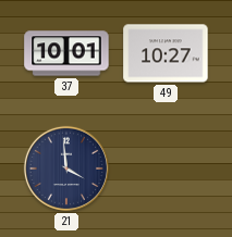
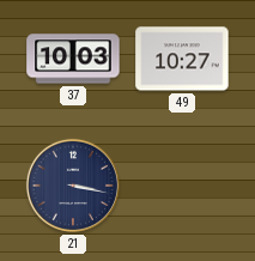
37: 10:01 -> 10:03
21: 3:59 -> 3:17
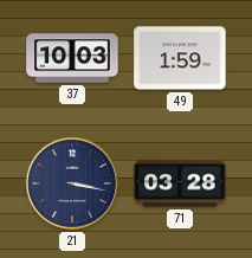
49: 10:27 -> 1:59
71: none -> 03:28
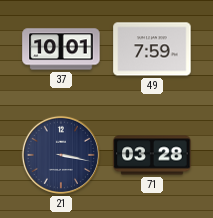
37: 10:03 -> 10:01
49: 1:59 -> 7:59
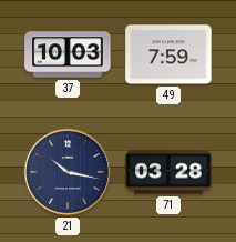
37: 10:01 -> 10:03
21: 3:17 -> 10:17
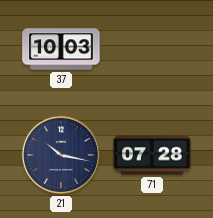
49: 7:59 -> none
71: 03:28 -> 07:28
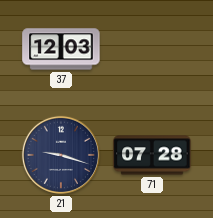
37: 10:03 -> 12:03
21: 10:17 -> 9:18
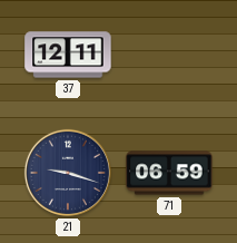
37: 12:03 -> 12:11
71: 07:28 -> 06:59
